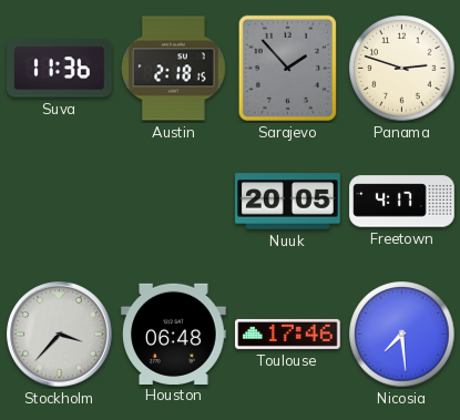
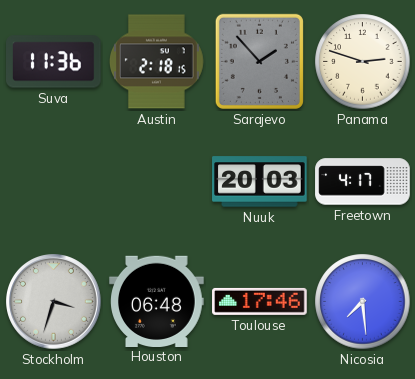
Nuuk: 20:05 -> 20:03
Stockholm: 3:37 -> 3:33
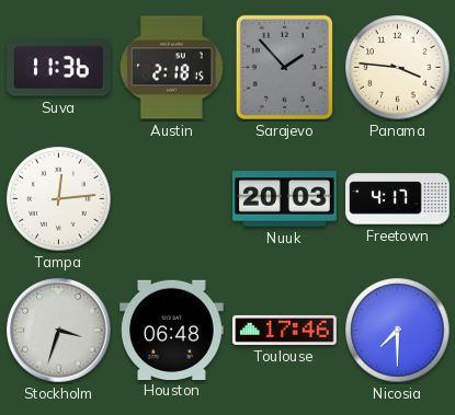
Panama: 2:48 -> 3:46
Tampa: none -> 12:14
Nicosia: 7:29 -> 7:30
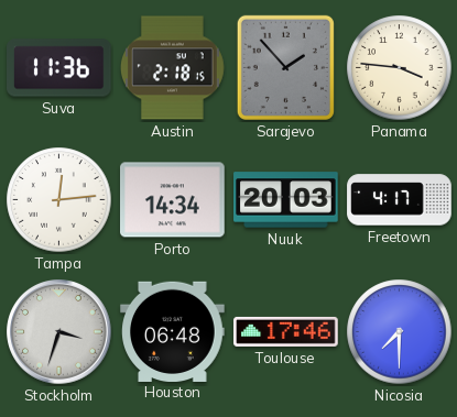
Porto: none -> 14:34
